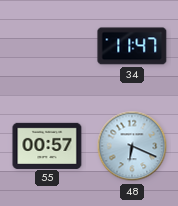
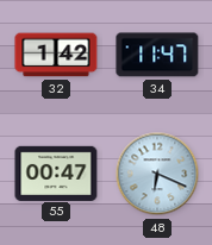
32: none -> 1:42
55: 00:57 -> 00:47
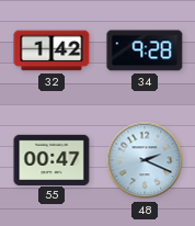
34: 11:47 -> 9:28
48: 6:19 -> 2:19
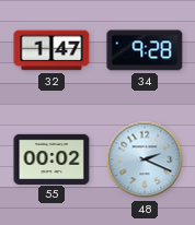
32: 1:42 -> 1:47
55: 00:47 -> 00:02
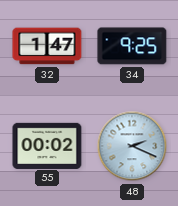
34: 9:28 -> 9:25
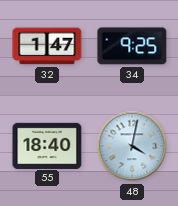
55: 00:02 -> 18:40
48: 2:19 -> 4:02
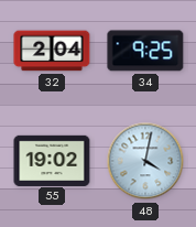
32: 1:47 -> 2:04
55: 18:40 -> 19:02
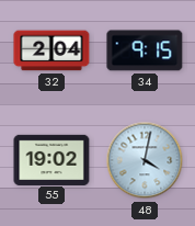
34: 9:25 -> 9:15
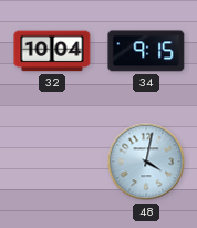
32: 2:04 -> 10:04
55: 19:02 -> none
